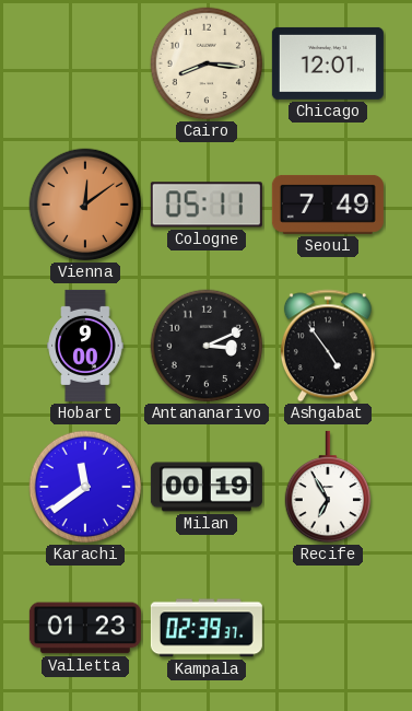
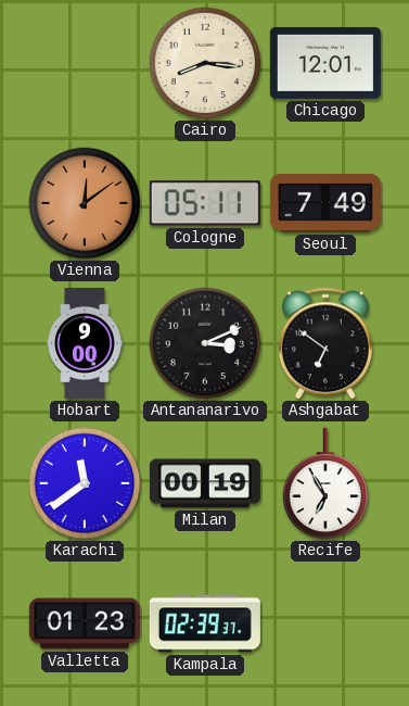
Ashgabat: 4:54 -> 6:51
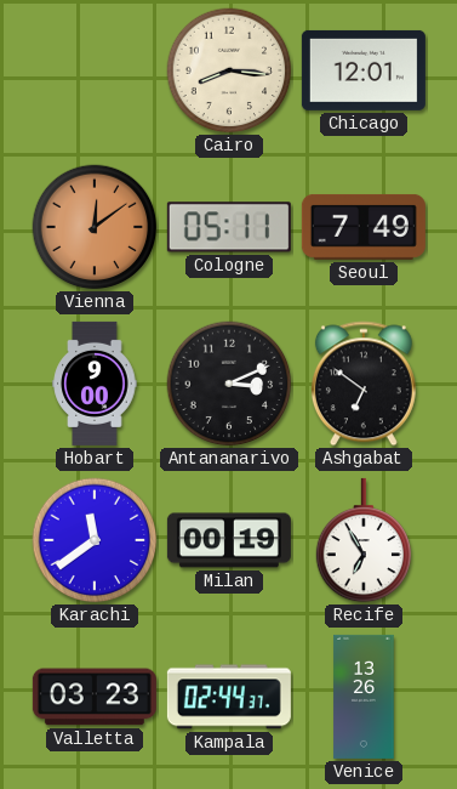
Valletta: 01:23 -> 03:23
Kampala: 02:39 -> 02:44
Venice: none -> 13:26
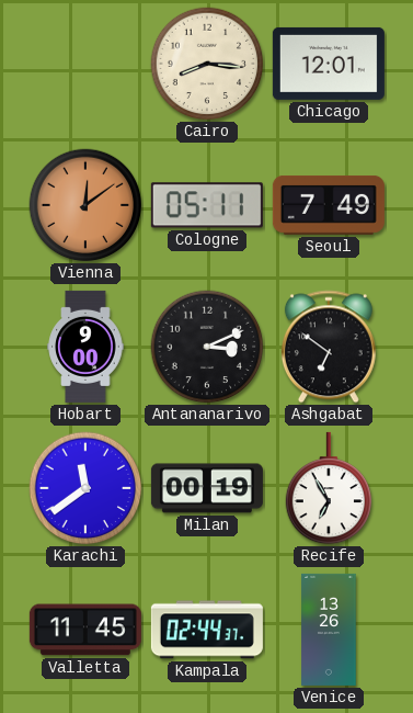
Valletta: 03:23 -> 11:45
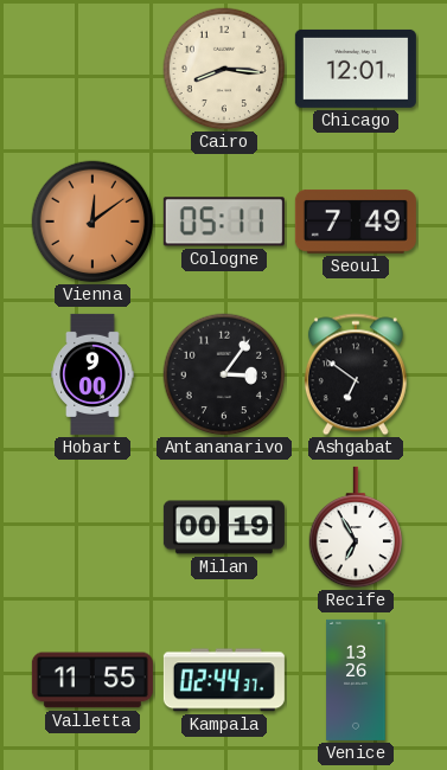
Antananarivo: 3:11 -> 3:06
Karachi: 11:39 -> none
Valletta: 11:45 -> 11:55
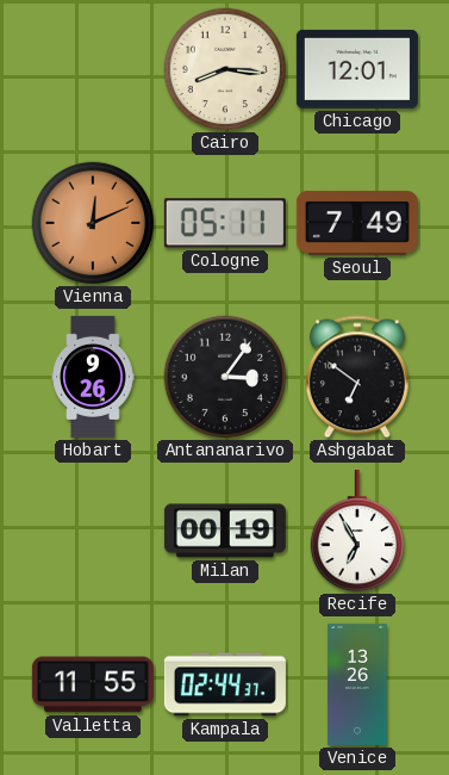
Vienna: 12:09 -> 12:11
Hobart: 9:00 -> 9:26
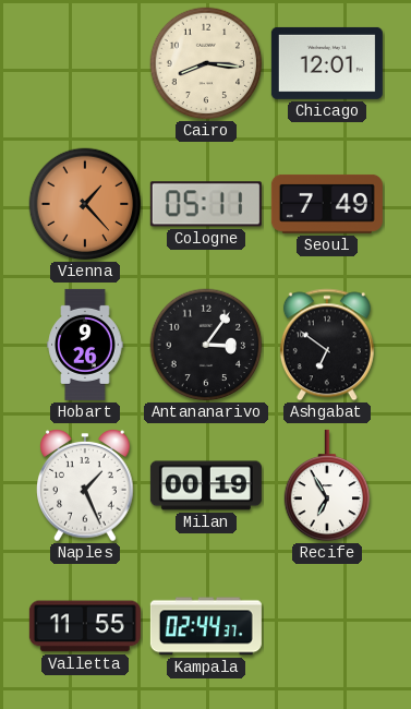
Vienna: 12:11 -> 1:23
Naples: none -> 1:26
Venice: 13:26 -> none
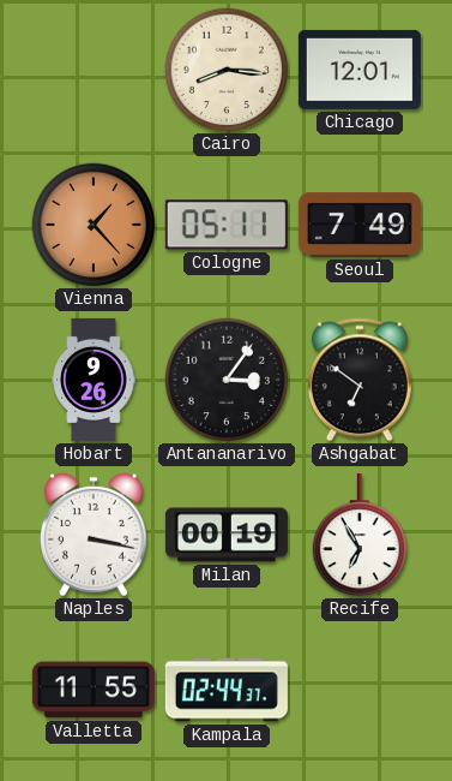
Naples: 1:26 -> 3:17
